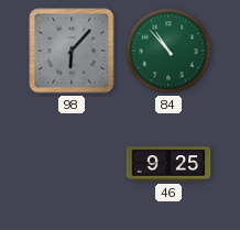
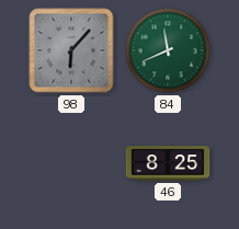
84: 10:53 -> 11:41
46: 9:25 -> 8:25
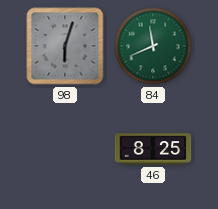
98: 6:07 -> 6:03
